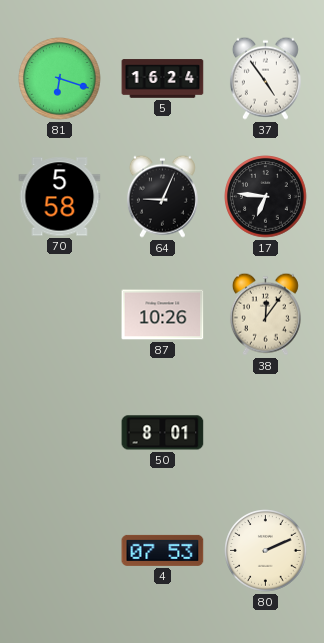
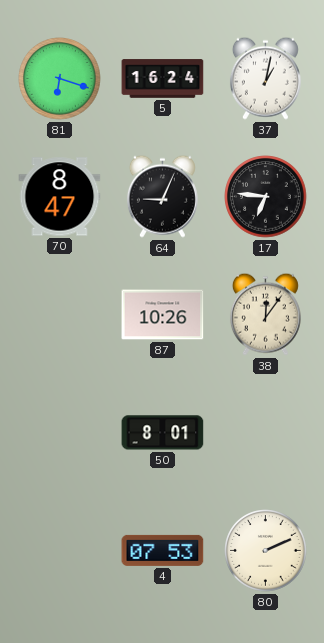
37: 4:54 -> 1:02
70: 5:58 -> 8:47
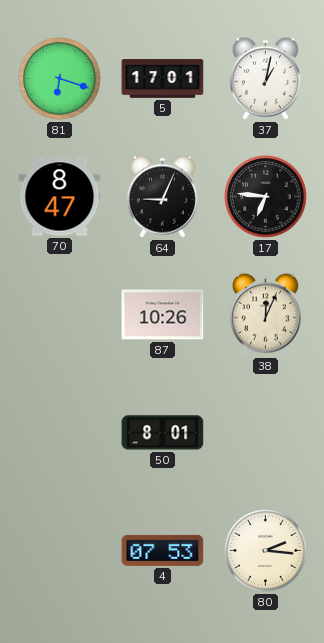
5: 16:24 -> 17:01
38: 12:06 -> 12:04
80: 2:11 -> 2:16
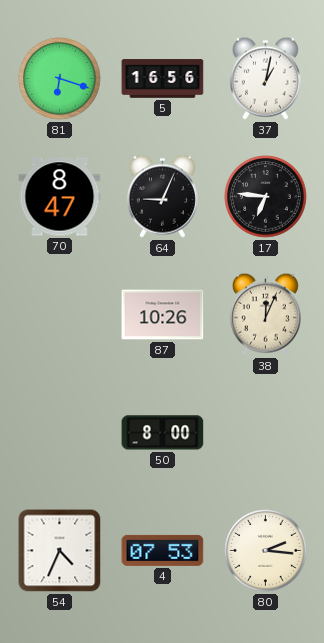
5: 17:01 -> 16:56
50: 8:01 -> 8:00
54: none -> 4:34
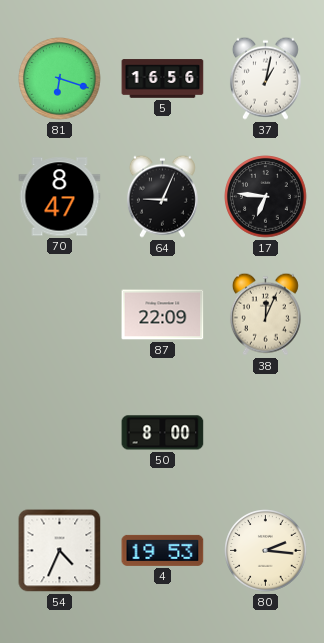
87: 10:26 -> 22:09
4: 07:53 -> 19:53
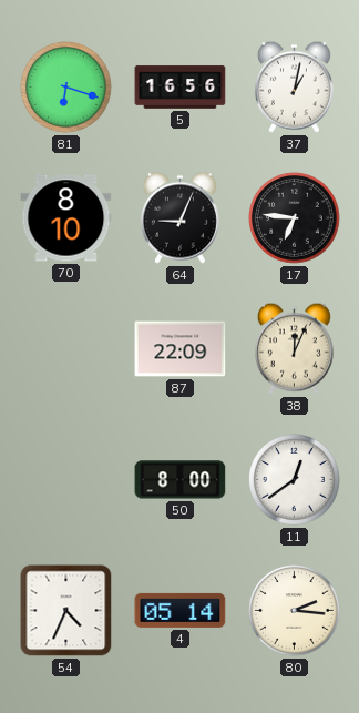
70: 8:47 -> 8:10
11: none -> 12:39
4: 19:53 -> 05:14
